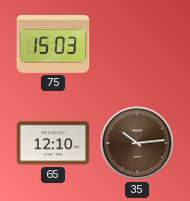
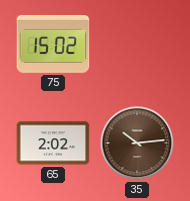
75: 15:03 -> 15:02
65: 12:10 -> 2:02
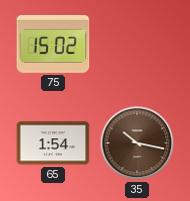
65: 2:02 -> 1:54
35: 10:14 -> 10:17
